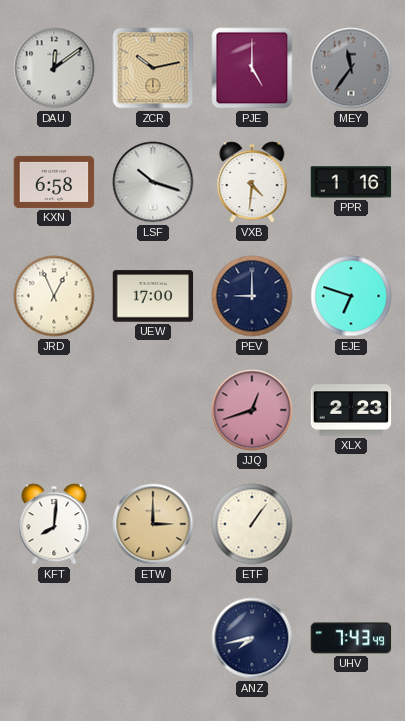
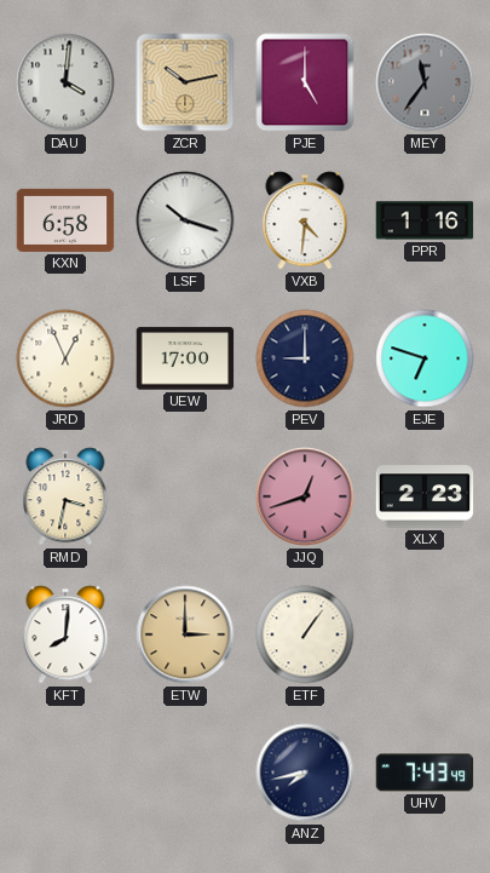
DAU: 12:09 -> 4:01
RMD: none -> 3:32
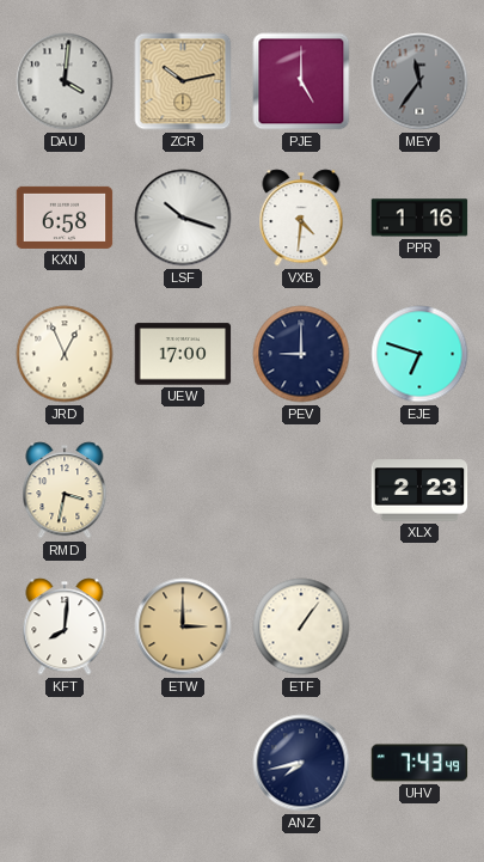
JJQ: 12:42 -> none
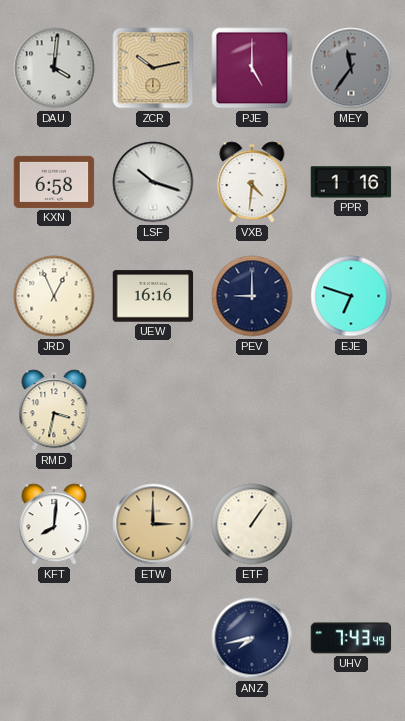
UEW: 17:00 -> 16:16
XLX: 2:23 -> none
